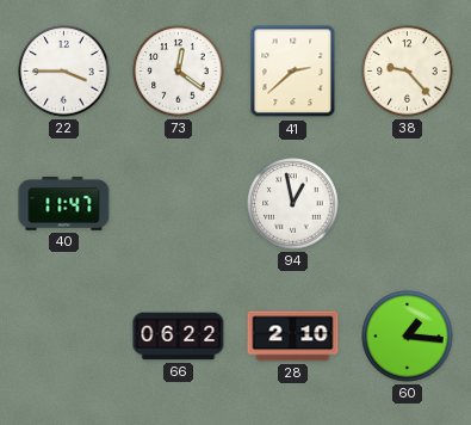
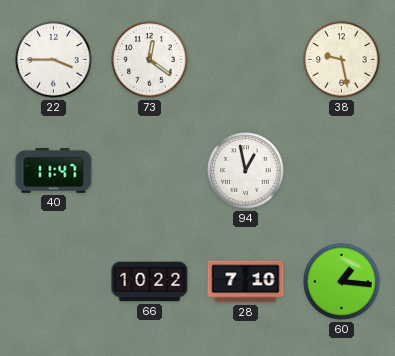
41: 2:38 -> none
38: 9:23 -> 9:28
66: 06:22 -> 10:22
28: 2:10 -> 7:10
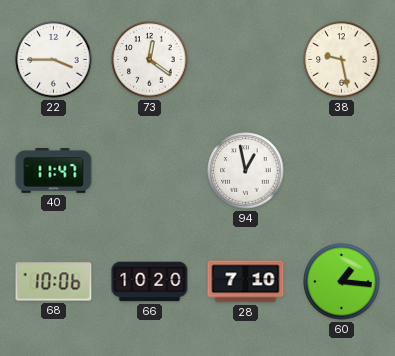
68: none -> 10:06
66: 10:22 -> 10:20
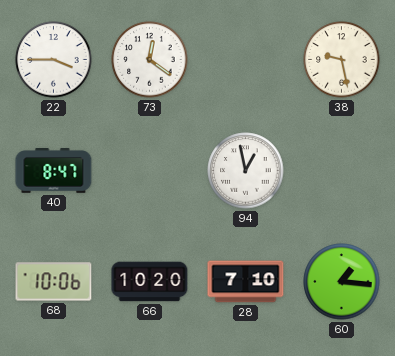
40: 11:47 -> 8:47
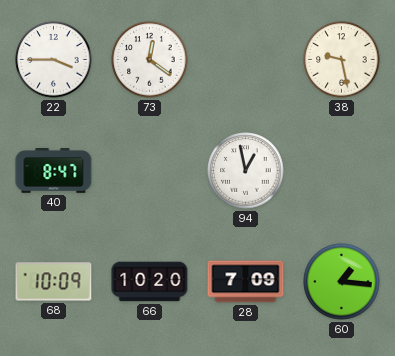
68: 10:06 -> 10:09
28: 7:10 -> 7:09
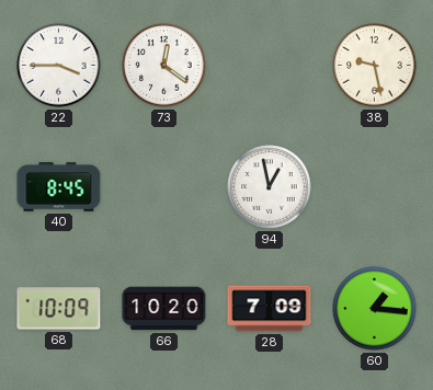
40: 8:47 -> 8:45
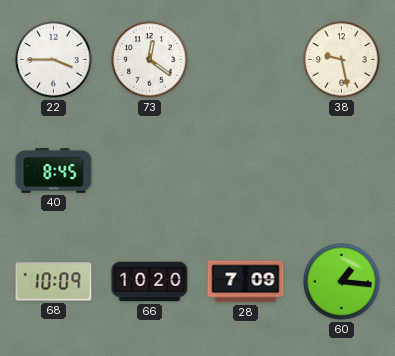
94: 12:58 -> none
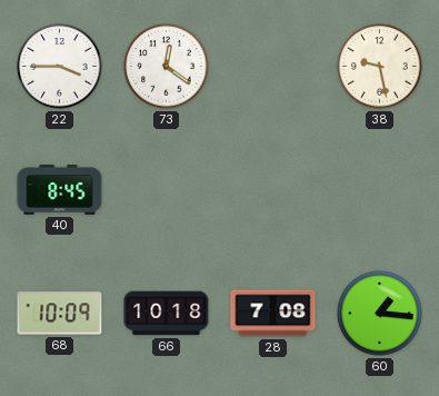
66: 10:20 -> 10:18
28: 7:09 -> 7:08
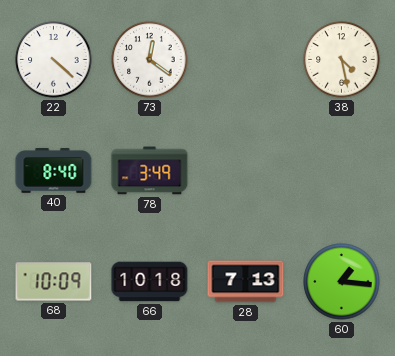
22: 3:45 -> 4:22
38: 9:28 -> 4:28
40: 8:45 -> 8:40
78: none -> 3:49
28: 7:08 -> 7:13
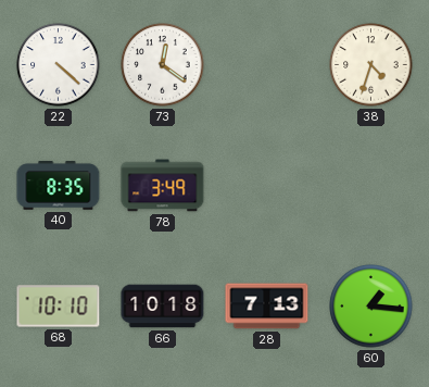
38: 4:28 -> 4:33
40: 8:40 -> 8:35
68: 10:09 -> 10:10
